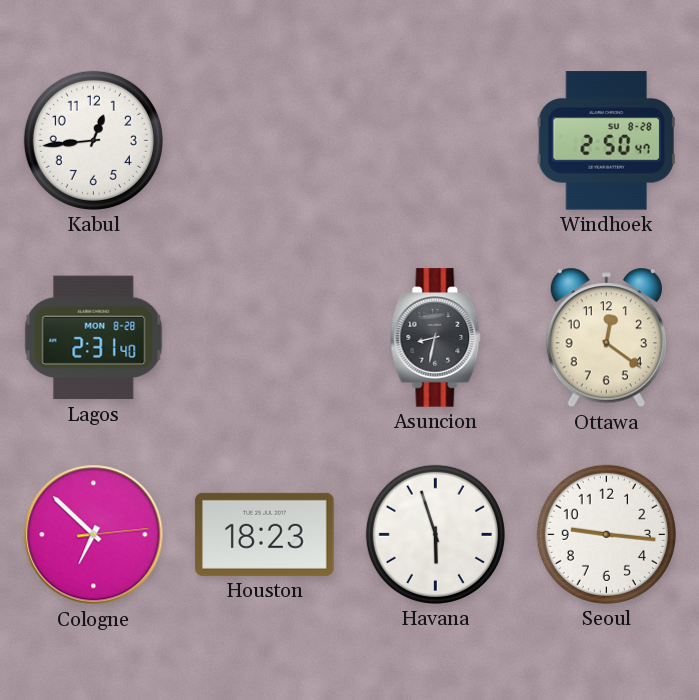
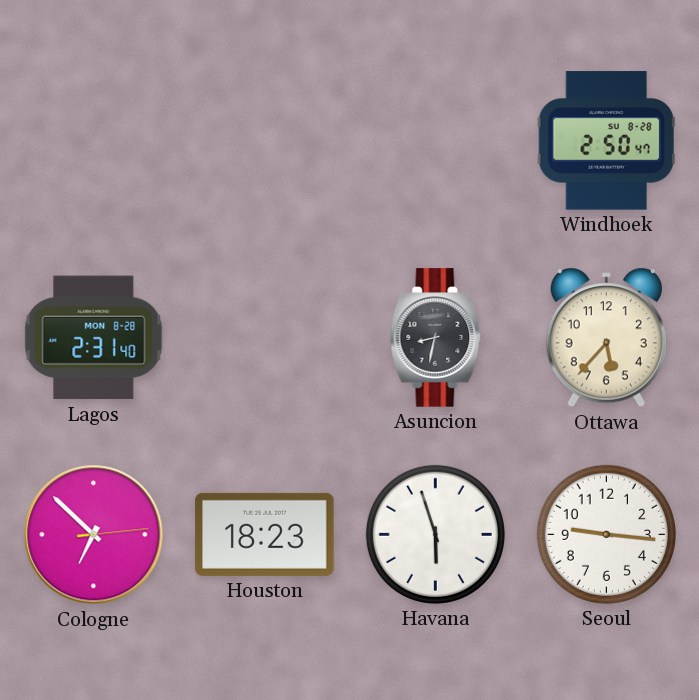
Kabul: 12:44 -> none
Ottawa: 12:21 -> 5:37
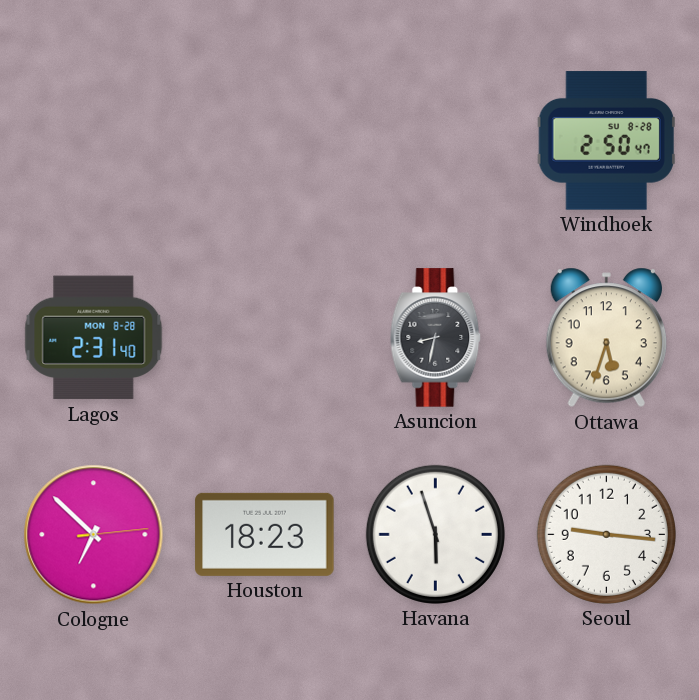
Ottawa: 5:37 -> 5:33
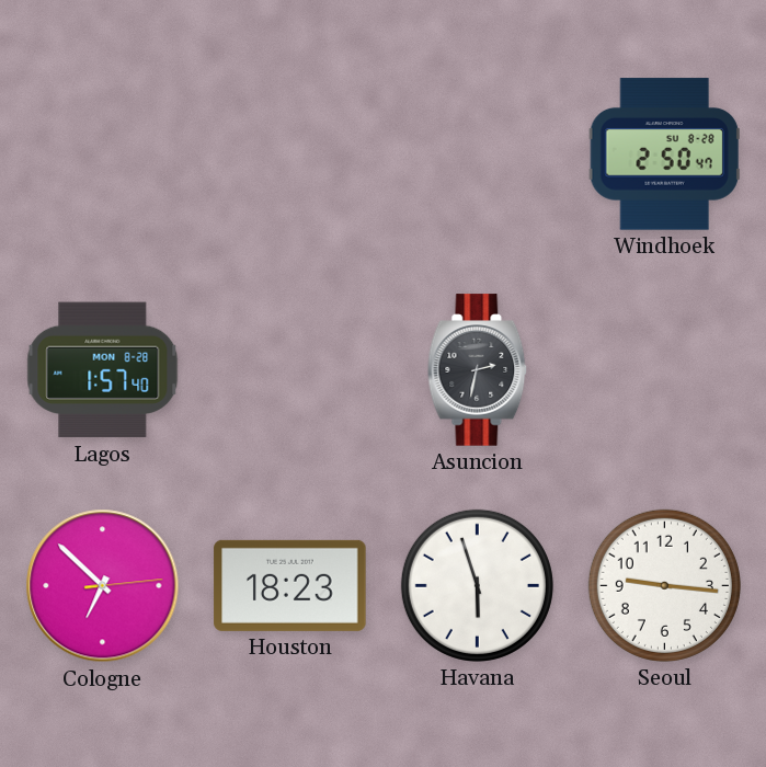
Lagos: 2:31 -> 1:57
Asuncion: 8:32 -> 2:32
Ottawa: 5:33 -> none
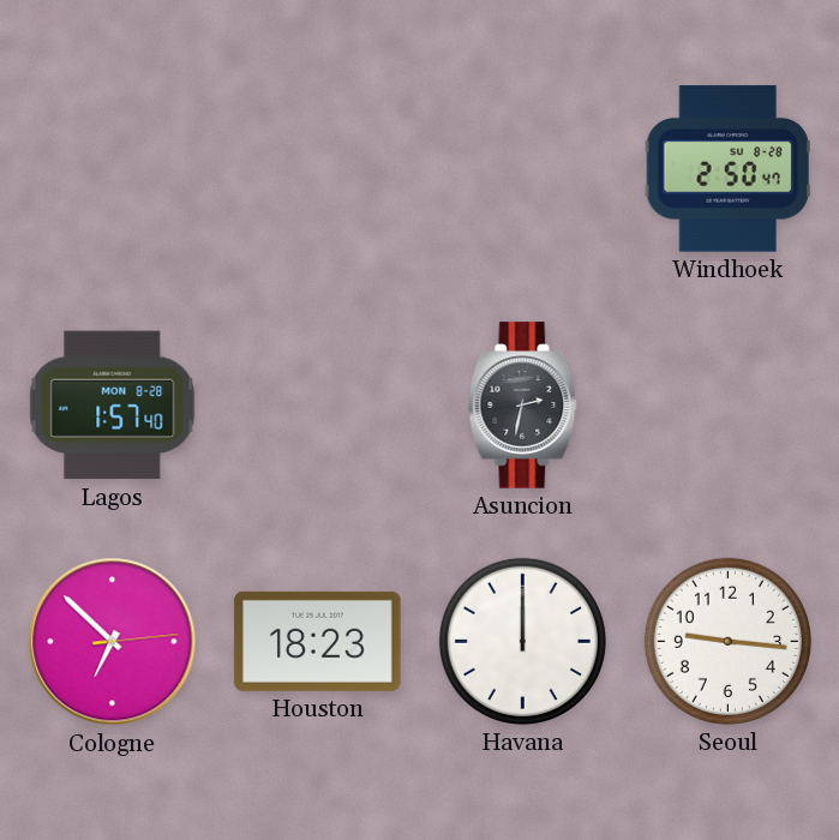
Havana: 5:57 -> 12:00
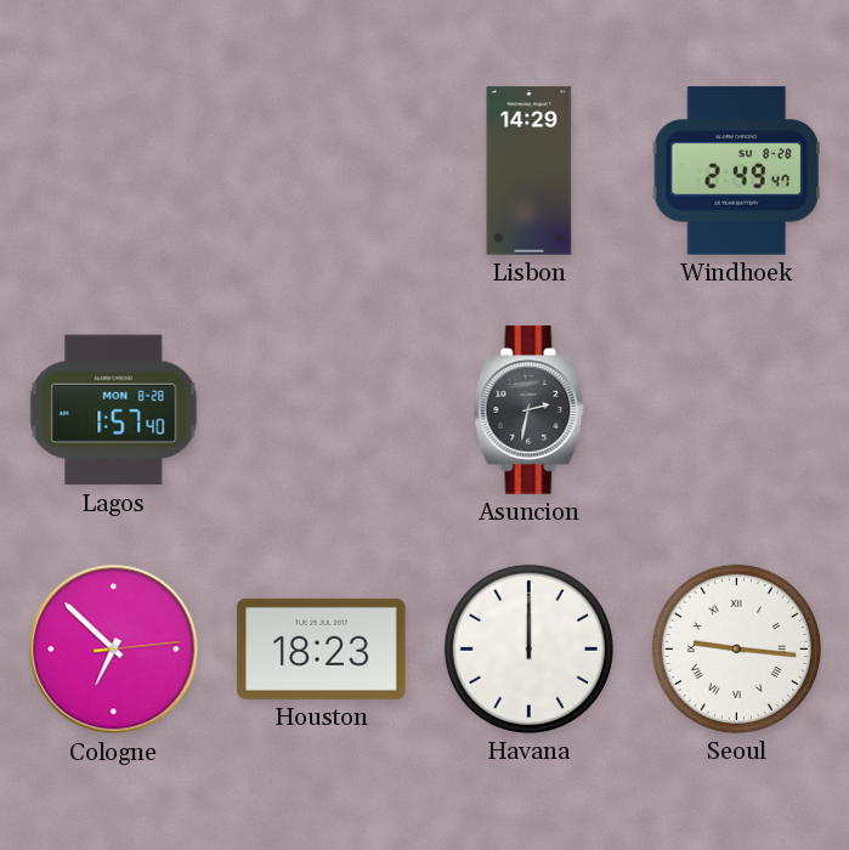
Lisbon: none -> 14:29
Windhoek: 2:50 -> 2:49
Seoul numerals: Arabic -> Roman
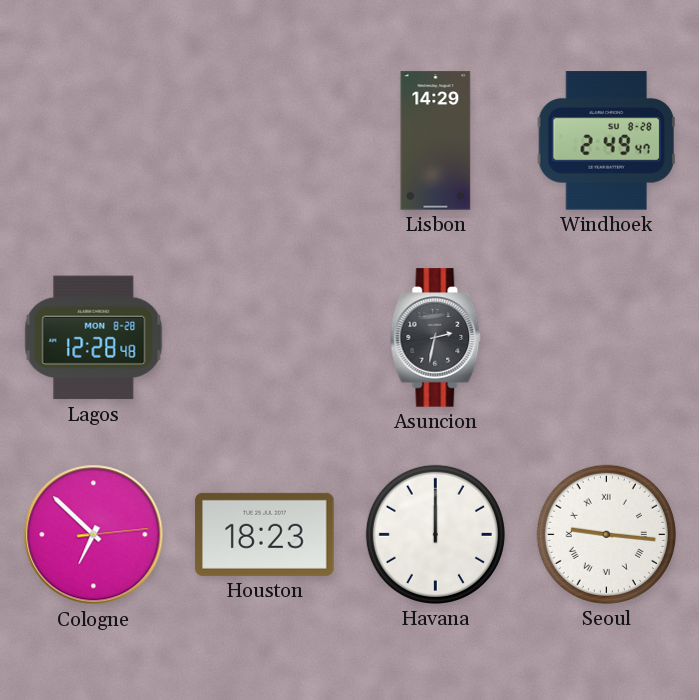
Lagos: 1:57 -> 12:28
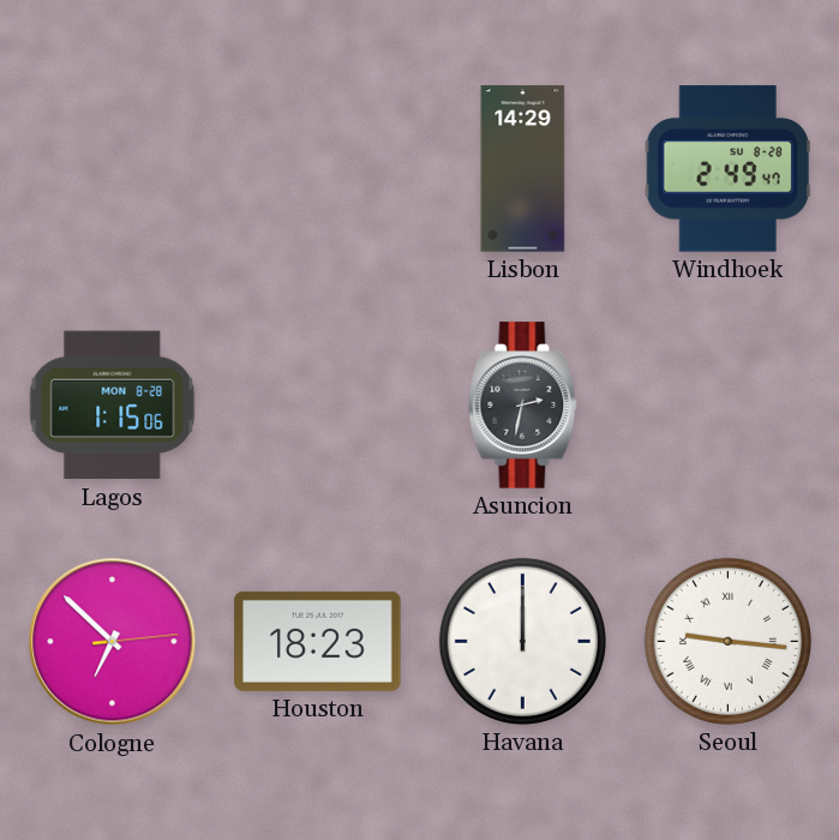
Lagos: 12:28 -> 1:15
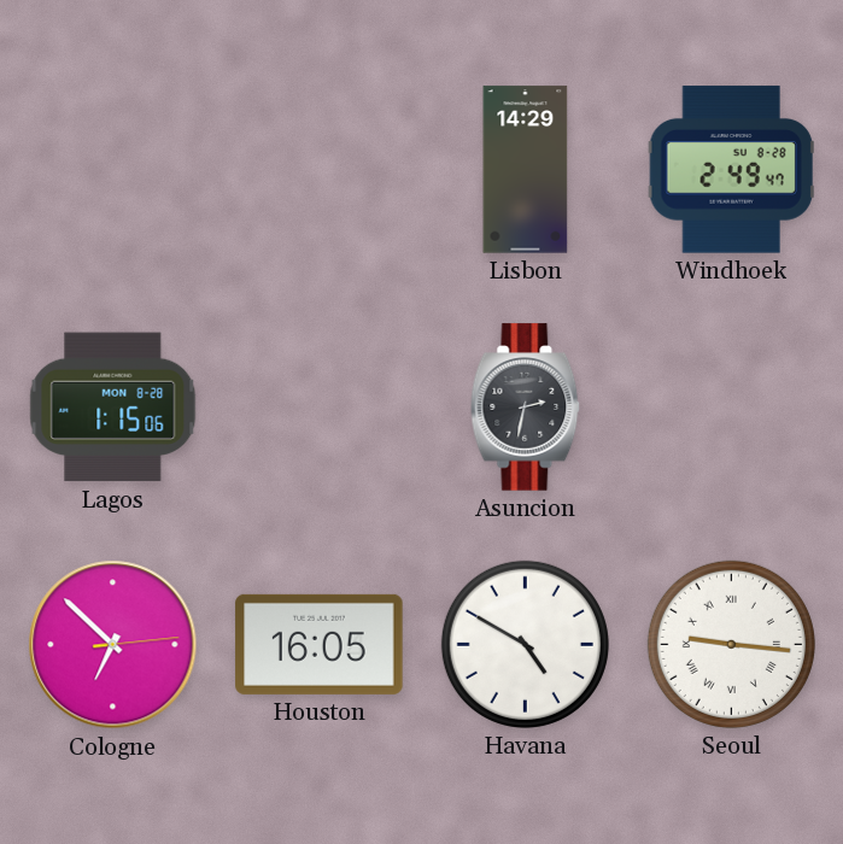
Houston: 18:23 -> 16:05
Havana: 12:00 -> 4:50
